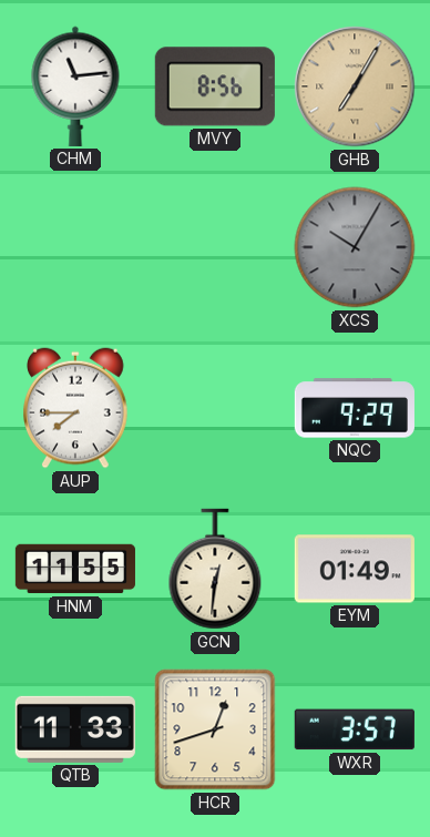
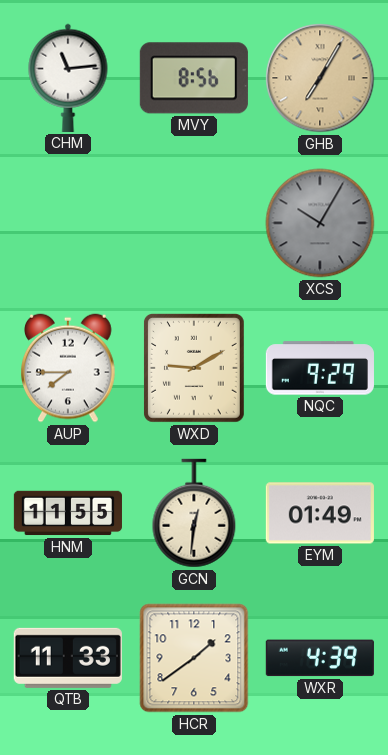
WXD: none -> 9:10
HCR: 12:42 -> 1:39
WXR: 3:57 -> 4:39
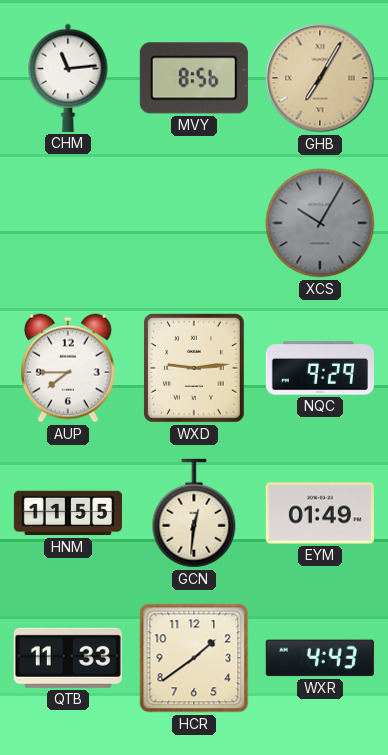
WXD: 9:10 -> 9:14
WXR: 4:39 -> 4:43
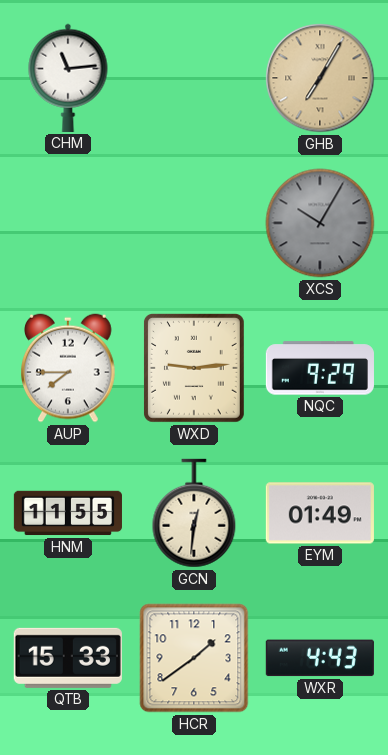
MVY: 8:56 -> none
QTB: 11:33 -> 15:33
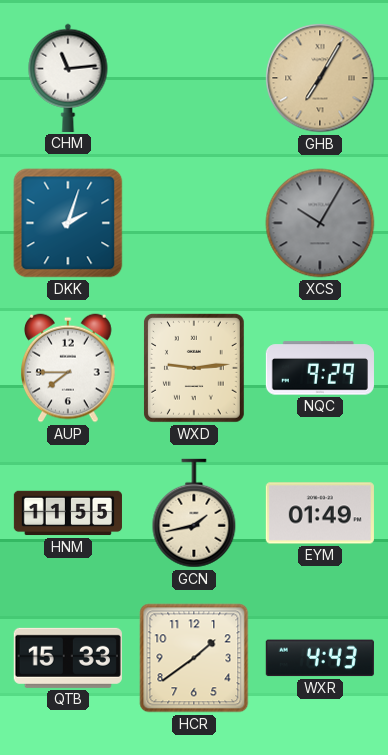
DKK: none -> 2:03
GCN: 12:31 -> 1:43
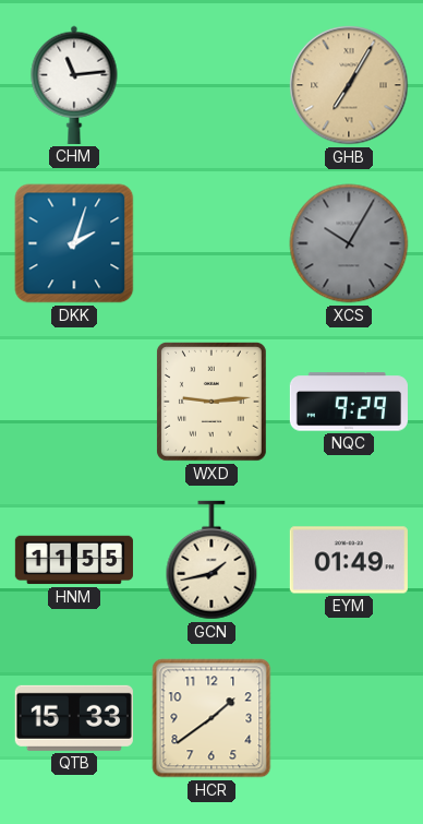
AUP: 7:45 -> none
WXR: 4:43 -> none
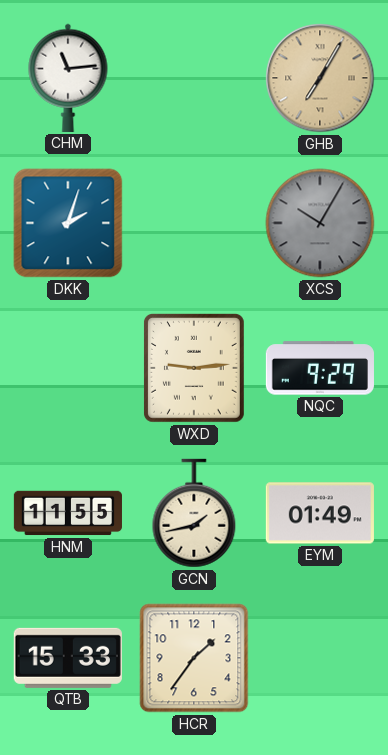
HCR: 1:39 -> 1:36
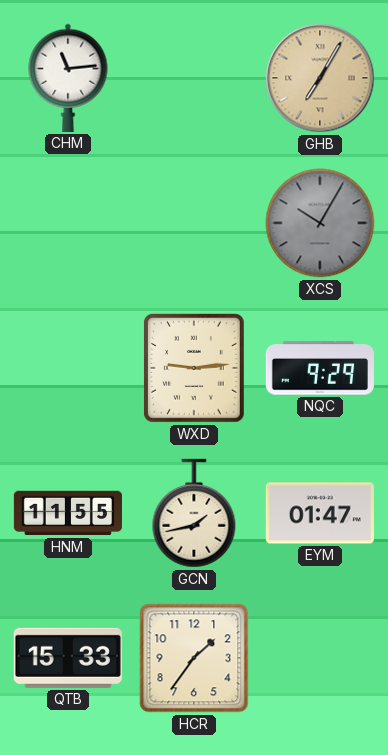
DKK: 2:03 -> none
EYM: 01:49 -> 01:47
